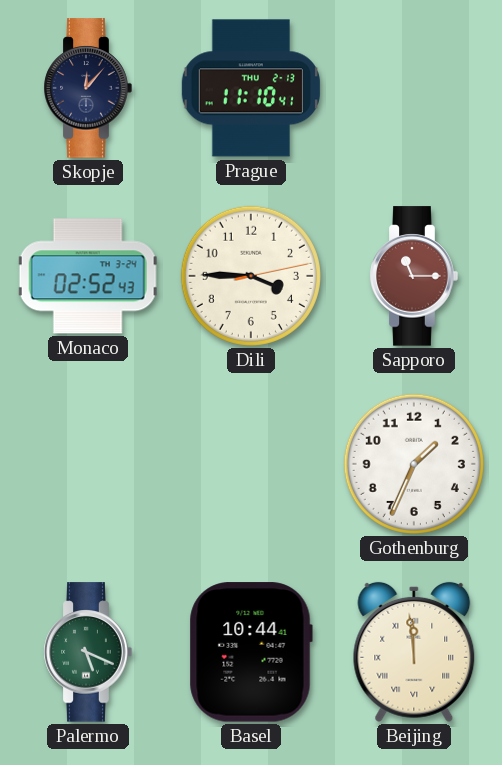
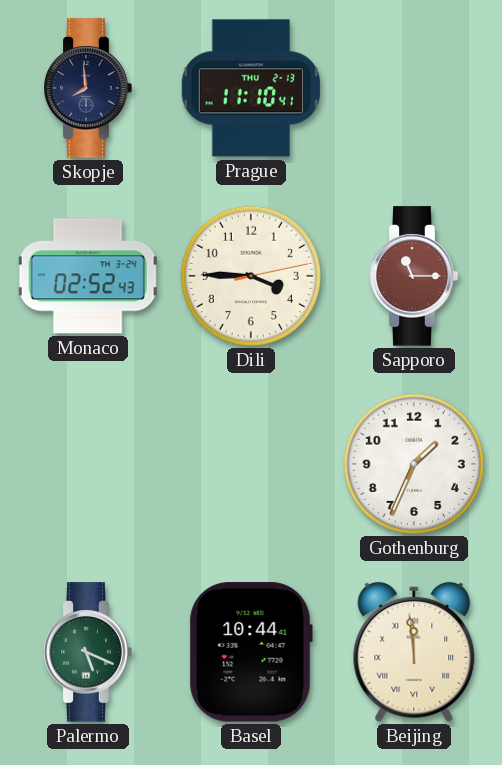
Skopje: 12:07 -> 7:59
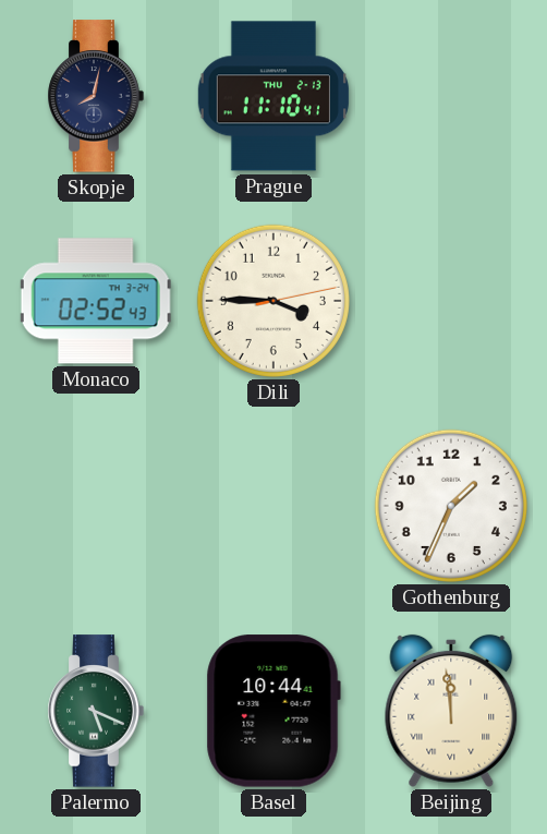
Skopje: 7:59 -> 8:02
Sapporo: 11:15 -> none
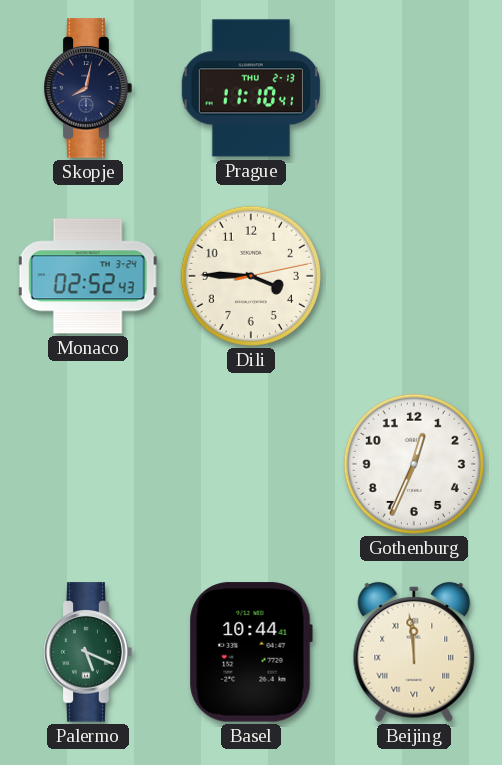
Gothenburg: 1:34 -> 12:34
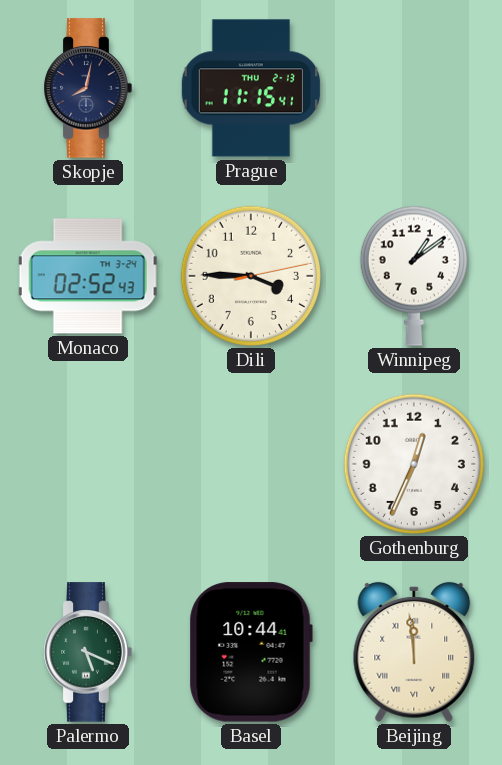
Prague: 11:10 -> 11:15
Winnipeg: none -> 1:09
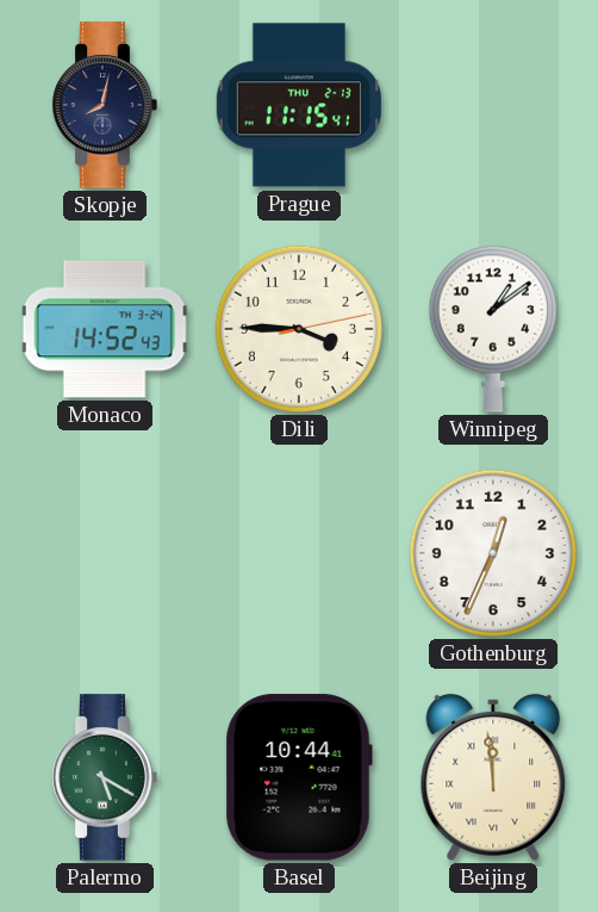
Monaco: 02:52 -> 14:52
Palermo: 5:19 -> 5:20
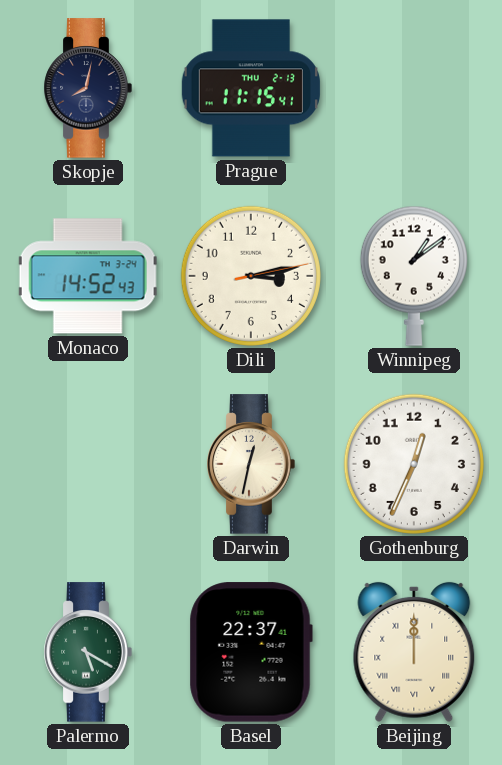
Dili: 3:45 -> 3:13
Darwin: none -> 12:32
Basel: 10:44 -> 22:37
Beijing: 11:59 -> 12:00
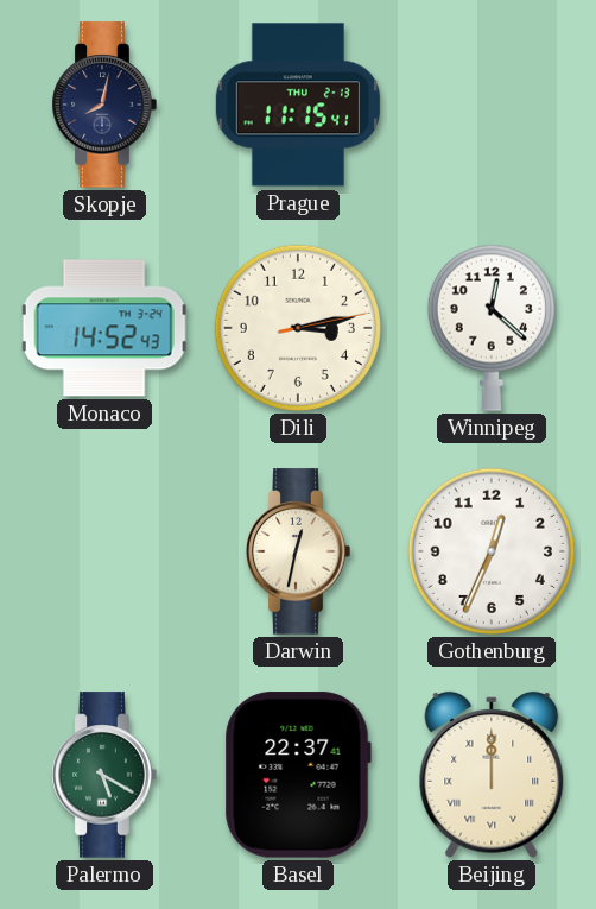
Winnipeg: 1:09 -> 12:22
